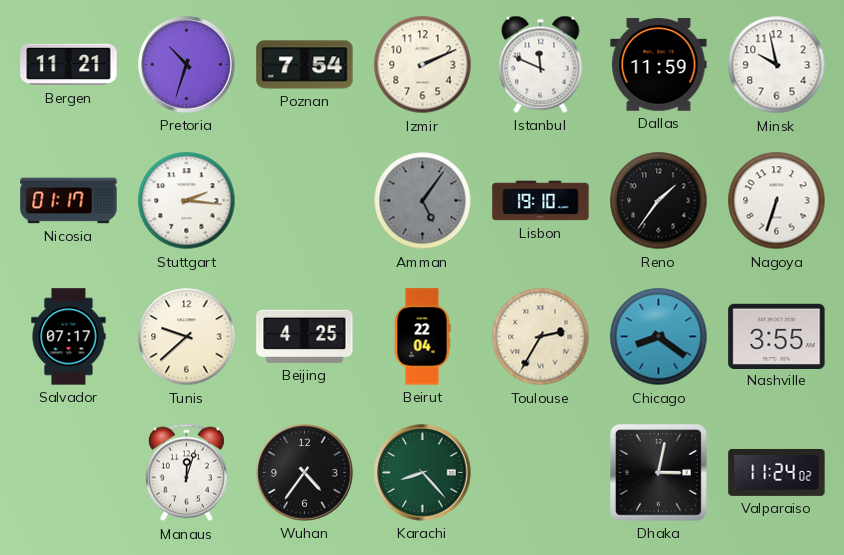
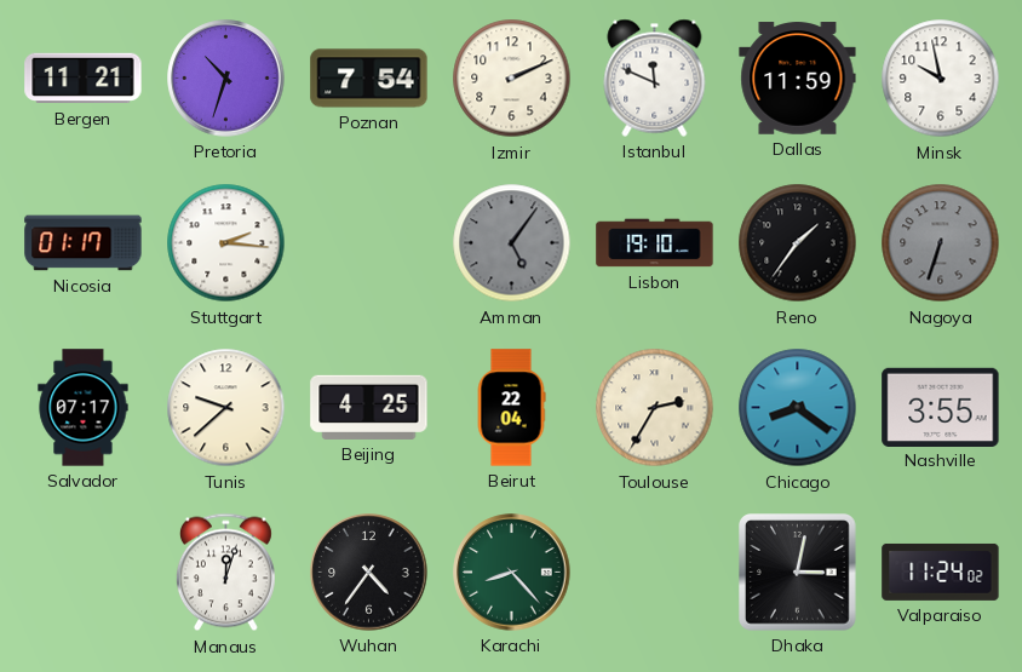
Nagoya dial: white -> grey
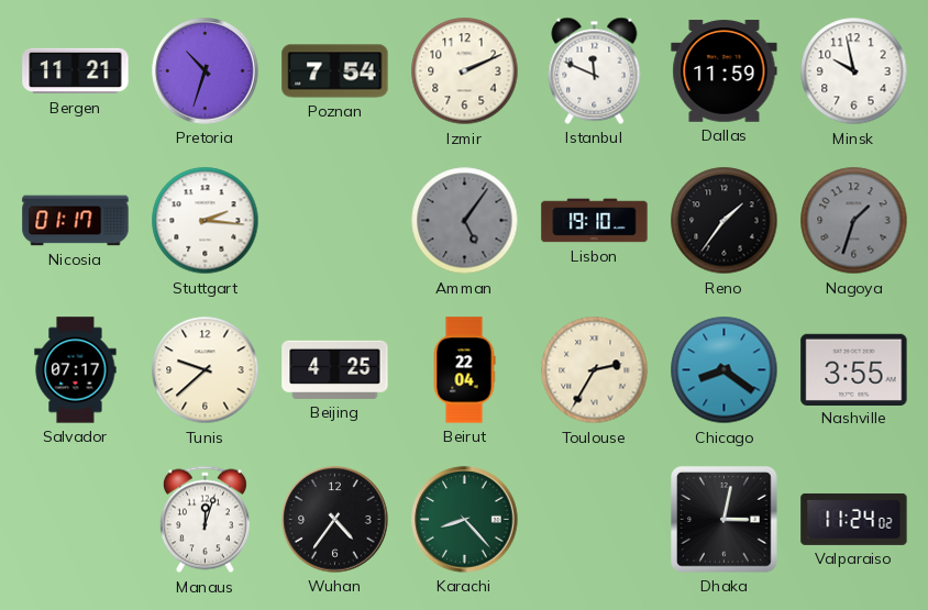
Nagoya: 6:33 -> 1:33
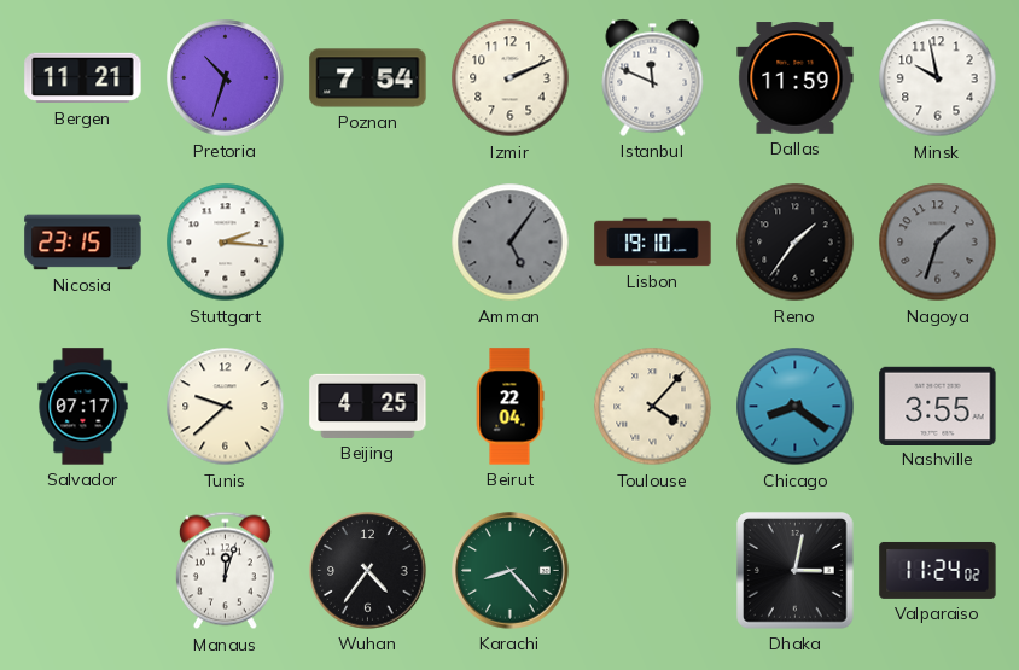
Nicosia: 01:17 -> 23:15
Toulouse: 2:35 -> 4:07
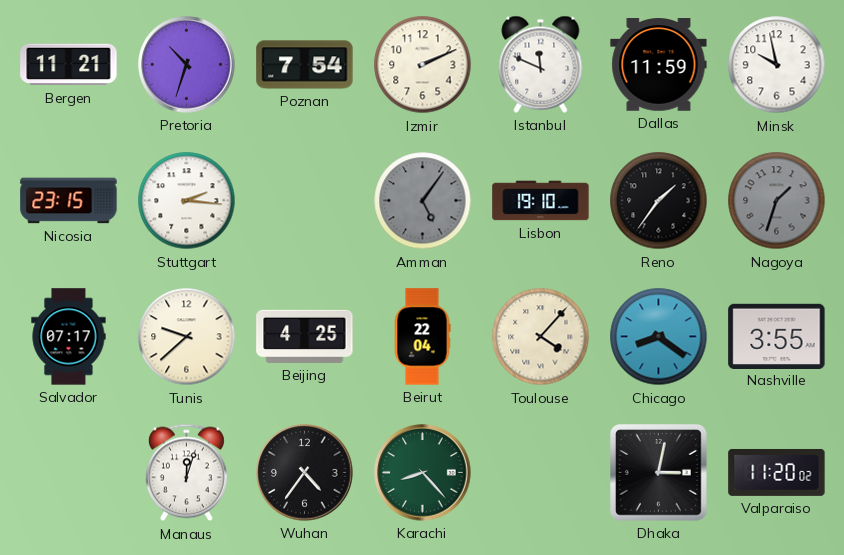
Valparaiso: 11:24 -> 11:20
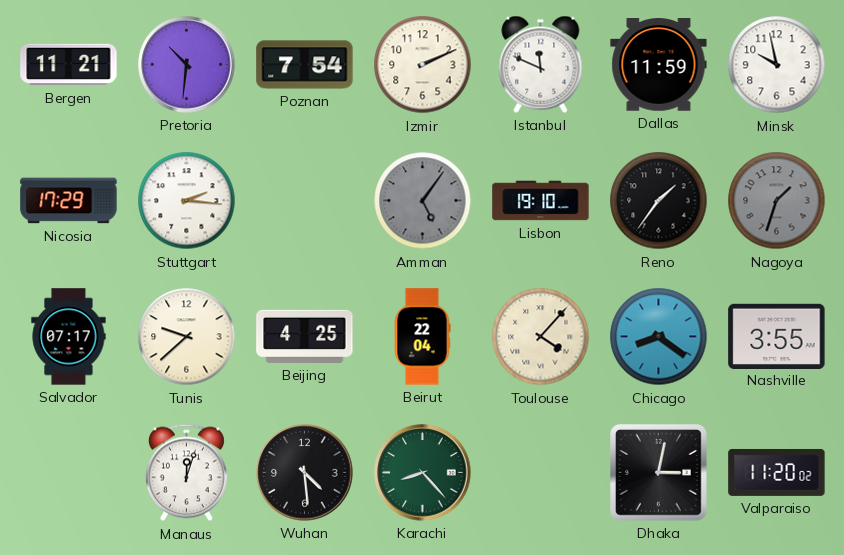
Pretoria: 10:33 -> 10:31
Nicosia: 23:15 -> 17:29
Wuhan: 4:36 -> 4:29
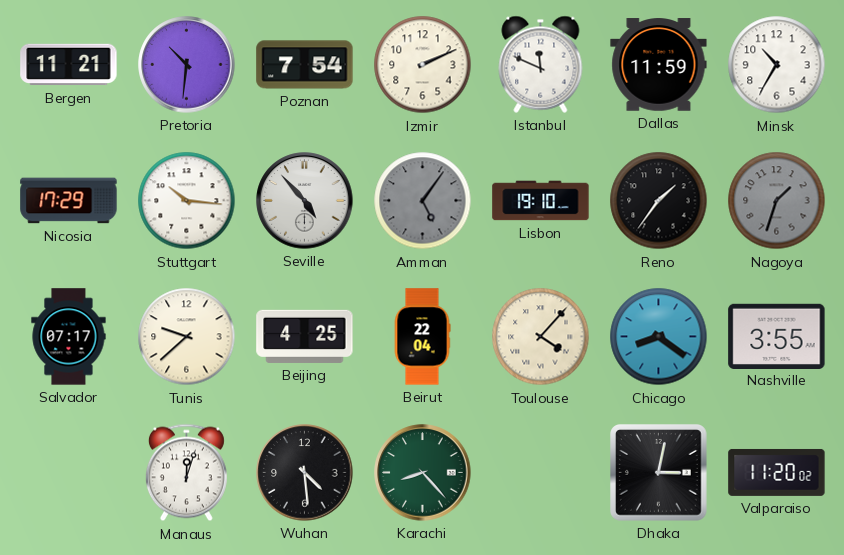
Minsk: 9:58 -> 10:35
Stuttgart: 2:16 -> 10:16
Seville: none -> 4:53
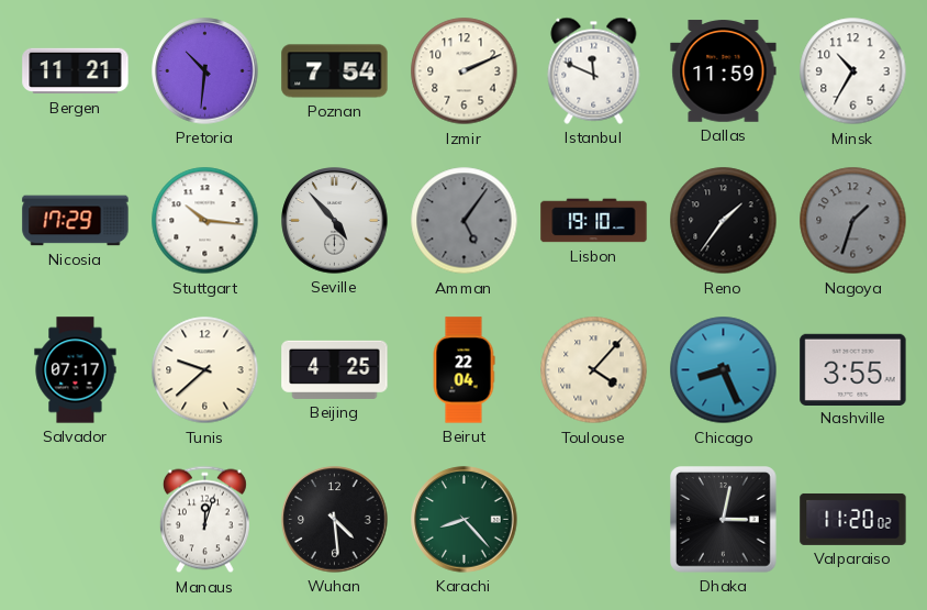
Chicago: 8:21 -> 8:26
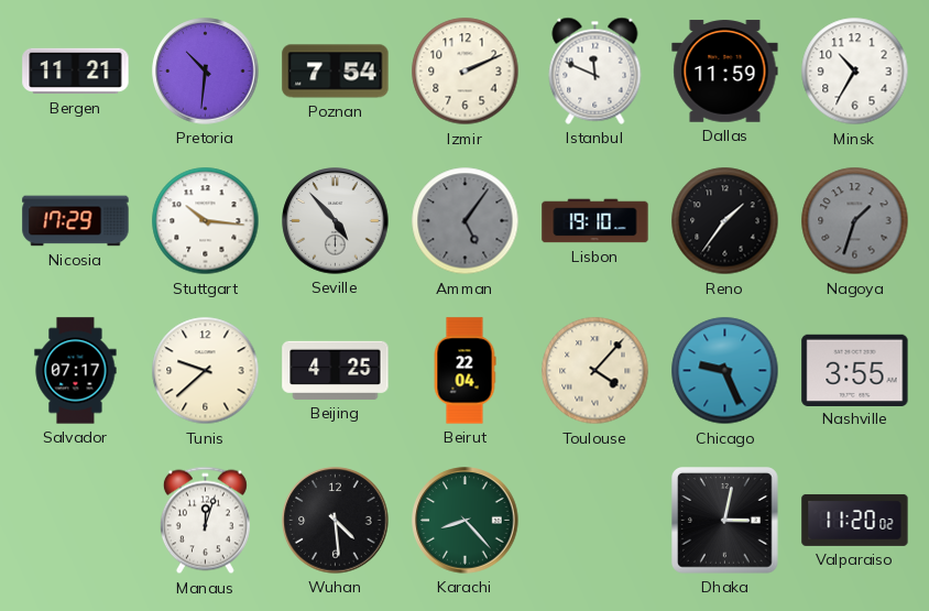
Chicago: 8:26 -> 9:26
